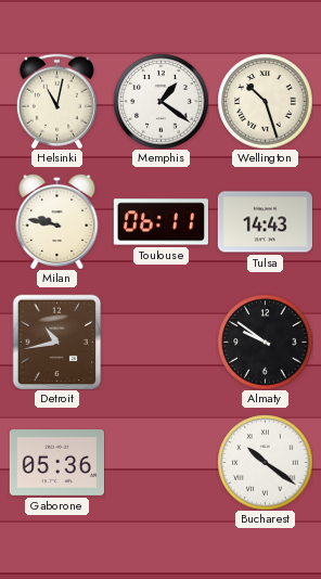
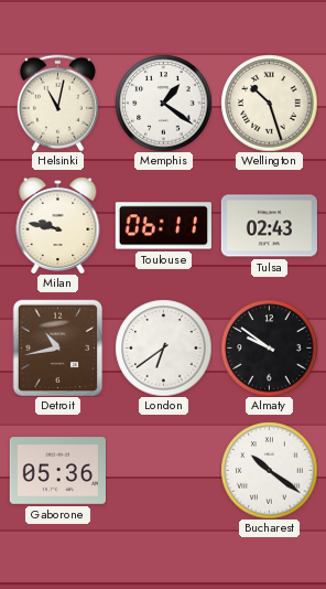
Tulsa: 14:43 -> 02:43
London: none -> 6:39
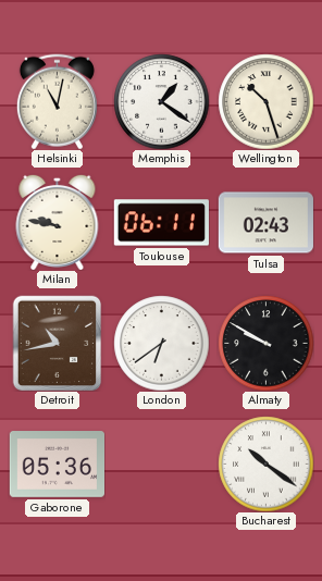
Almaty: 9:51 -> 9:50
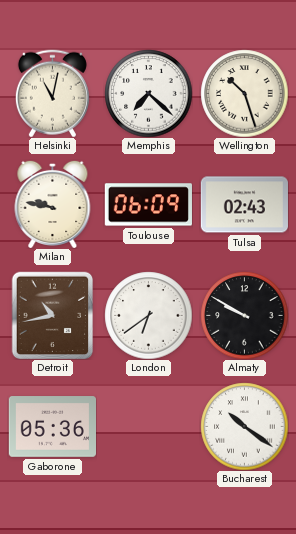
Memphis: 1:21 -> 7:22
Toulouse: 06:11 -> 06:09
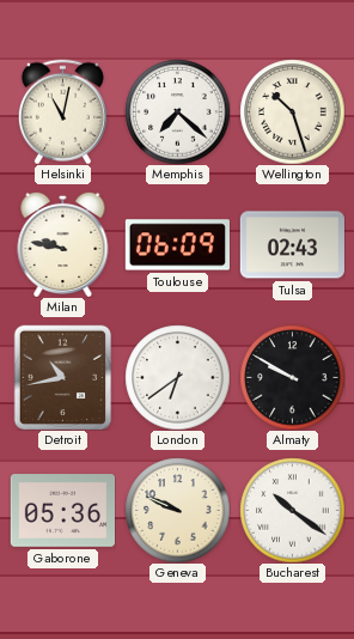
Geneva: none -> 9:49
